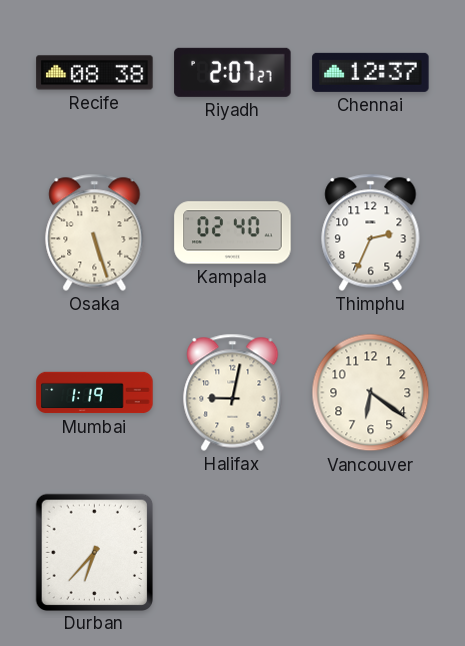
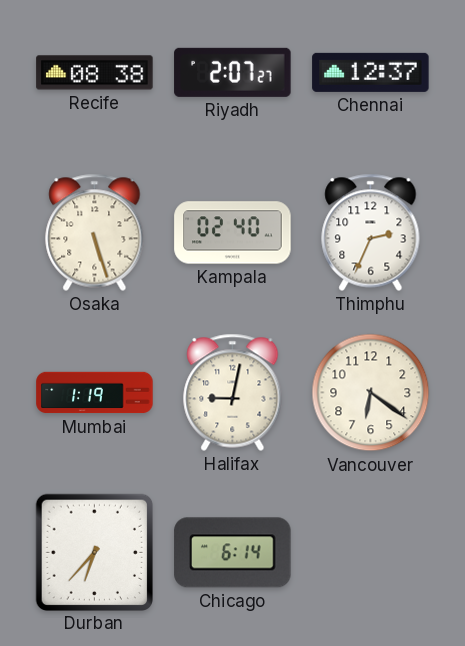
Chicago: none -> 6:14
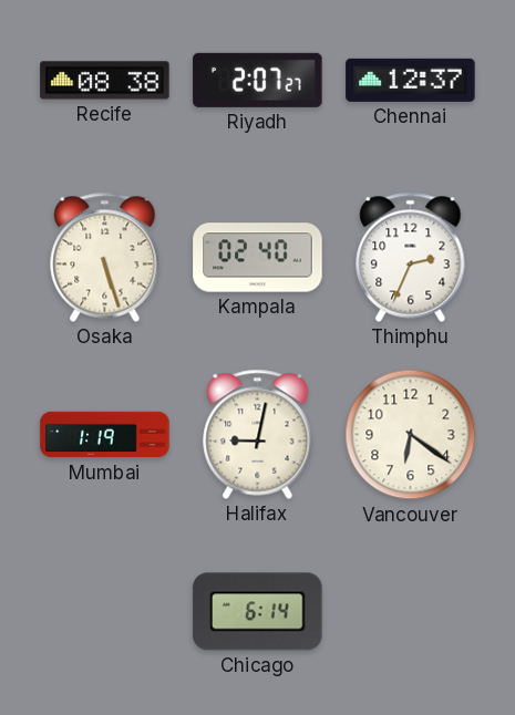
Durban: 6:37 -> none
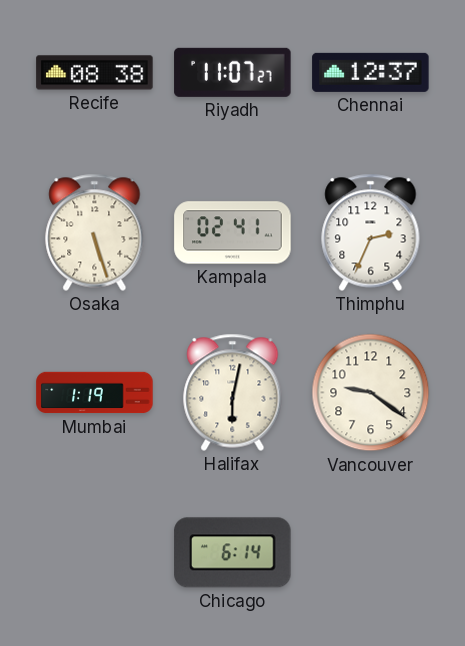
Riyadh: 2:07 -> 11:07
Kampala: 02:40 -> 02:41
Halifax: 9:02 -> 6:02
Vancouver: 6:21 -> 9:21
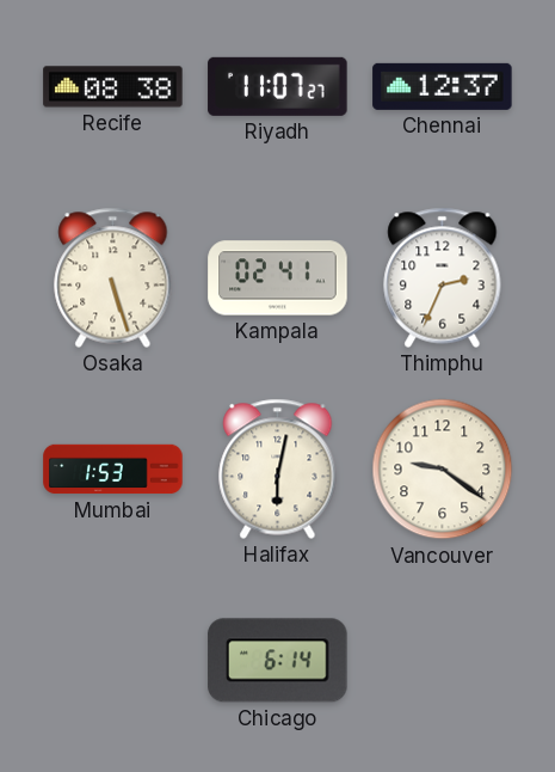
Mumbai: 1:19 -> 1:53
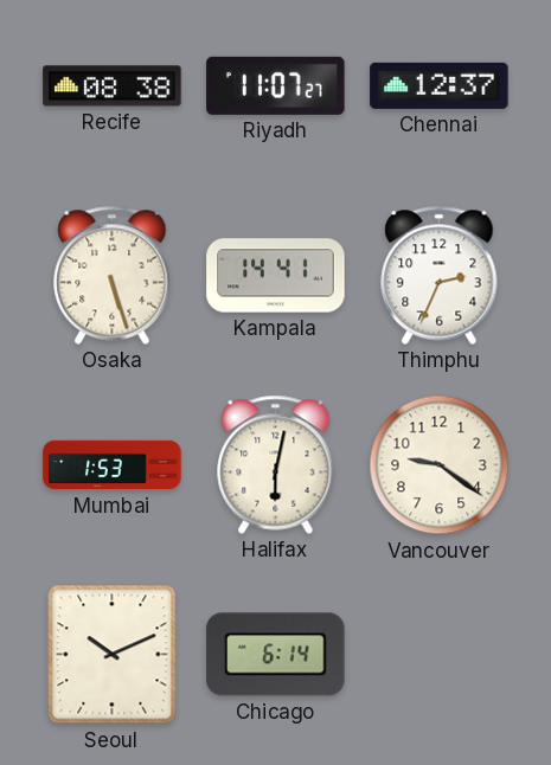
Kampala: 02:41 -> 14:41
Seoul: none -> 10:11
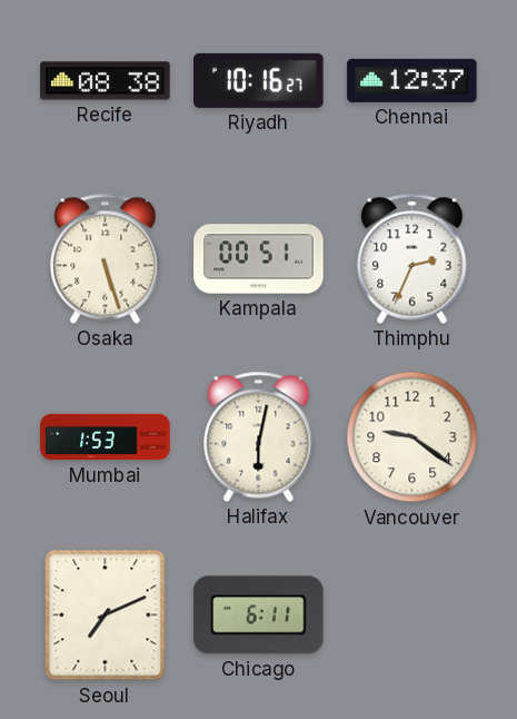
Riyadh: 11:07 -> 10:16
Kampala: 14:41 -> 00:51
Seoul: 10:11 -> 7:11
Chicago: 6:14 -> 6:11
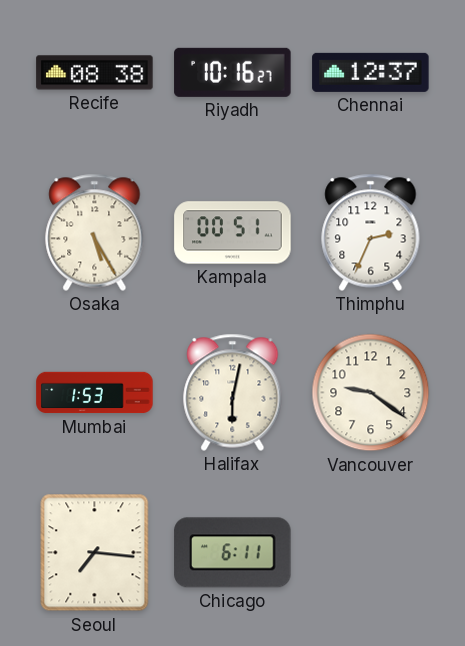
Osaka: 5:27 -> 5:25
Seoul: 7:11 -> 7:16
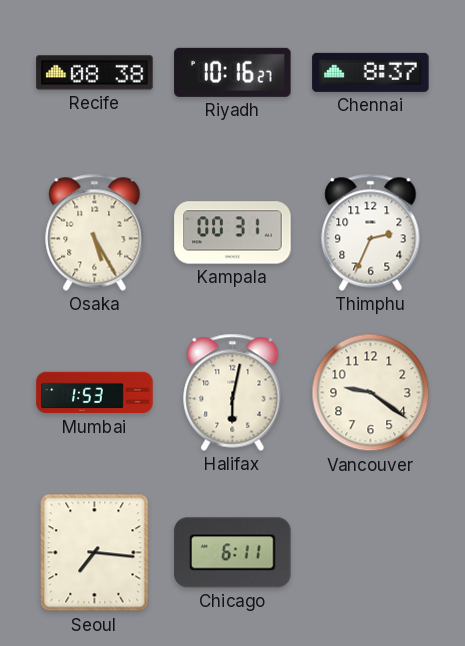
Chennai: 12:37 -> 8:37
Kampala: 00:51 -> 00:31
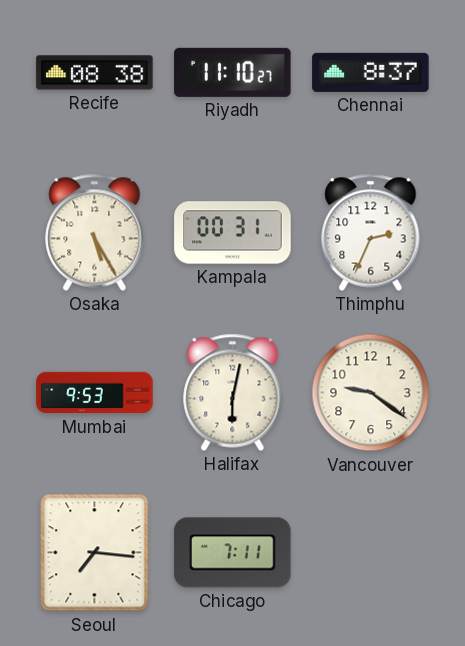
Riyadh: 10:16 -> 11:10
Mumbai: 1:53 -> 9:53
Chicago: 6:11 -> 7:11
